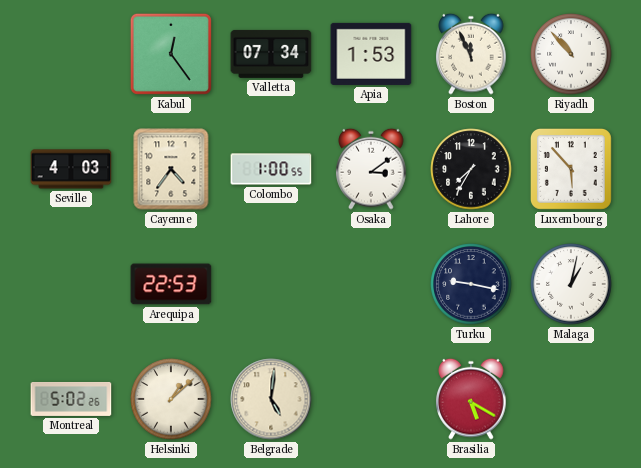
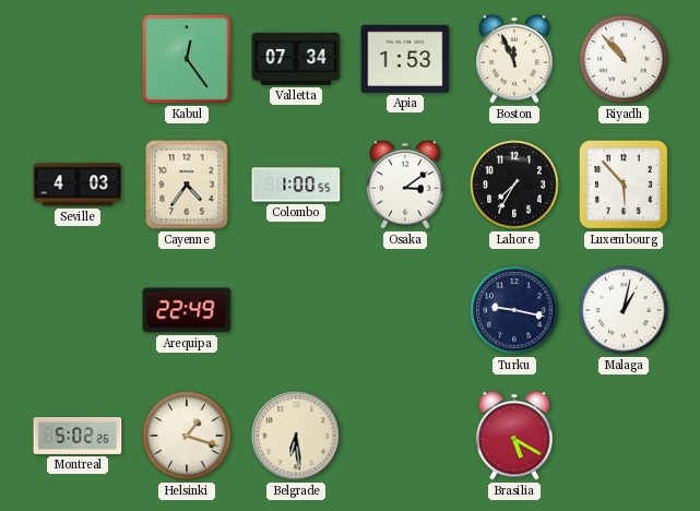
Arequipa: 22:53 -> 22:49
Helsinki: 1:08 -> 1:18
Belgrade: 5:01 -> 6:29
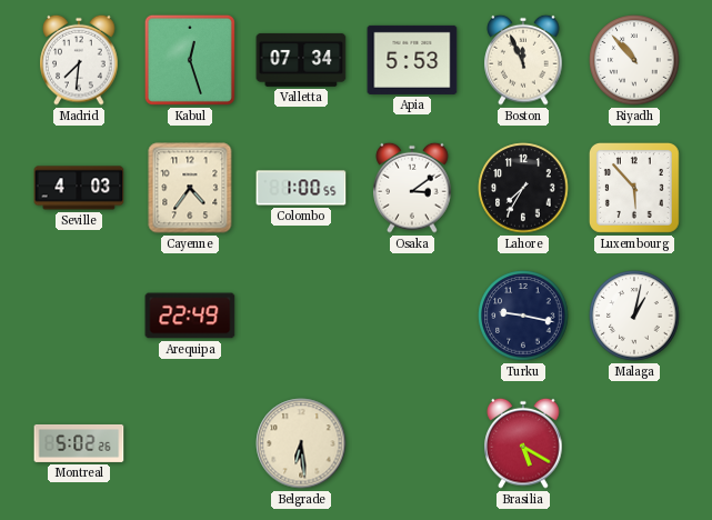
Madrid: none -> 7:31
Kabul: 12:24 -> 12:27
Apia: 1:53 -> 5:53
Helsinki: 1:18 -> none
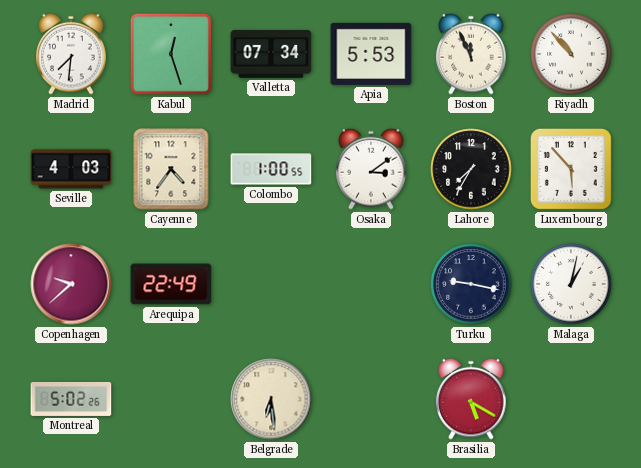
Copenhagen: none -> 9:38
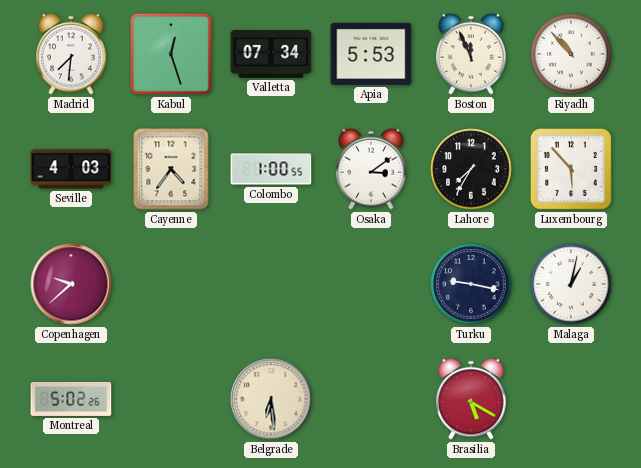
Arequipa: 22:49 -> none
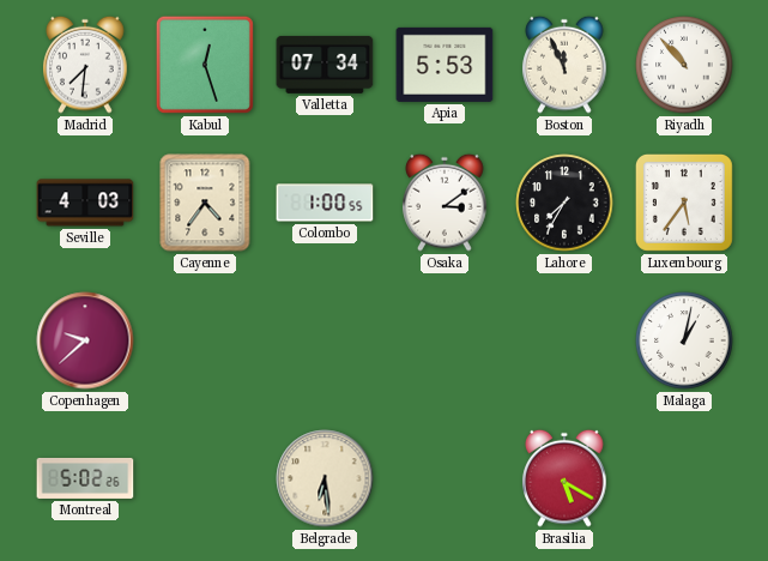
Luxembourg: 5:53 -> 5:36
Turku: 9:17 -> none
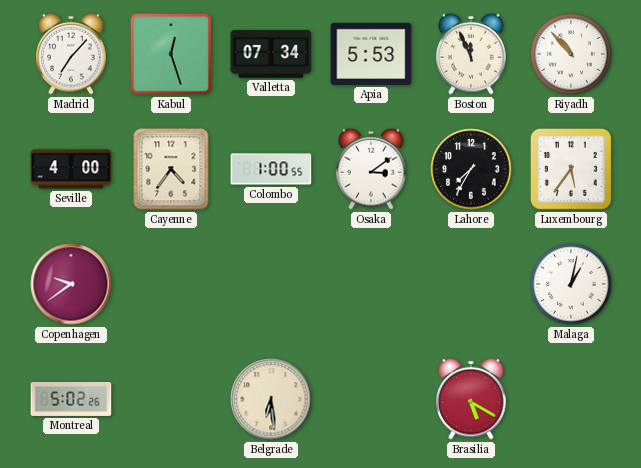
Madrid: 7:31 -> 7:07
Seville: 4:03 -> 4:00
Copenhagen: 9:38 -> 9:39
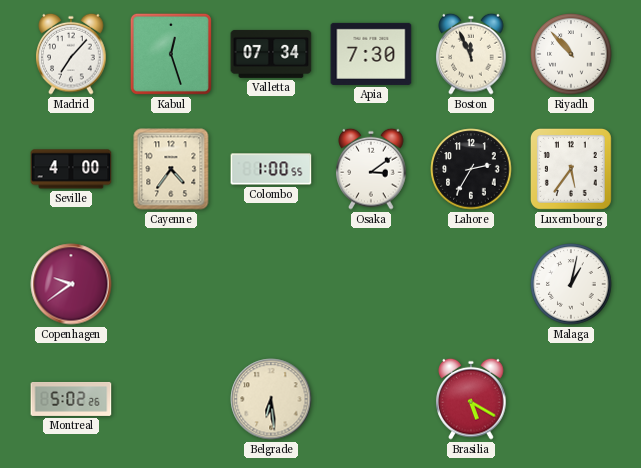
Apia: 5:53 -> 7:30
Lahore: 7:35 -> 2:35
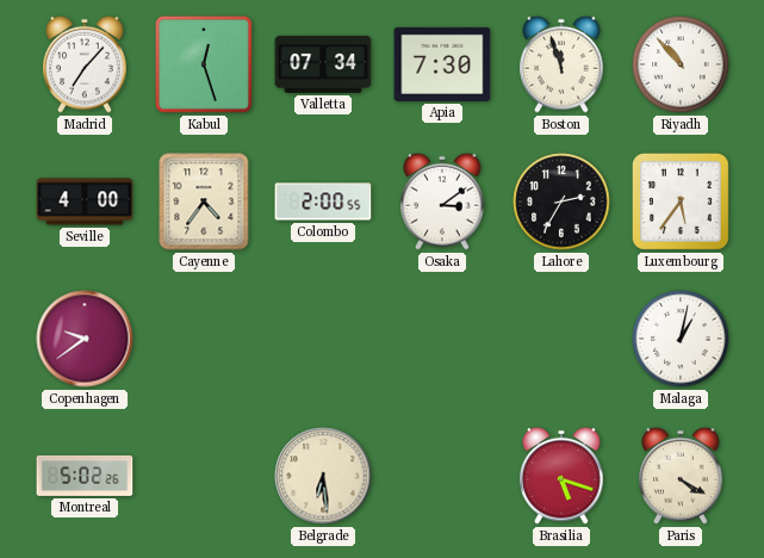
Boston: 11:56 -> 11:57
Colombo: 1:00 -> 2:00
Brasilia: 5:20 -> 5:18
Paris: none -> 4:20
